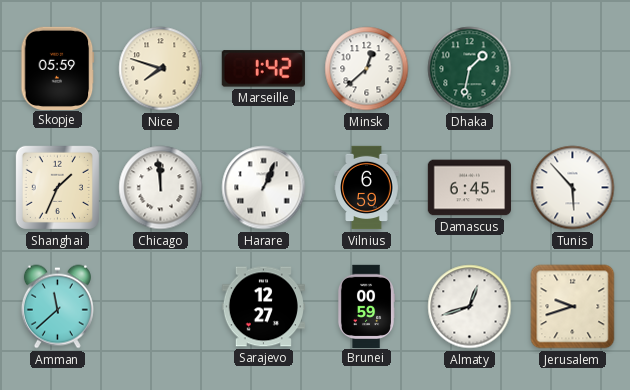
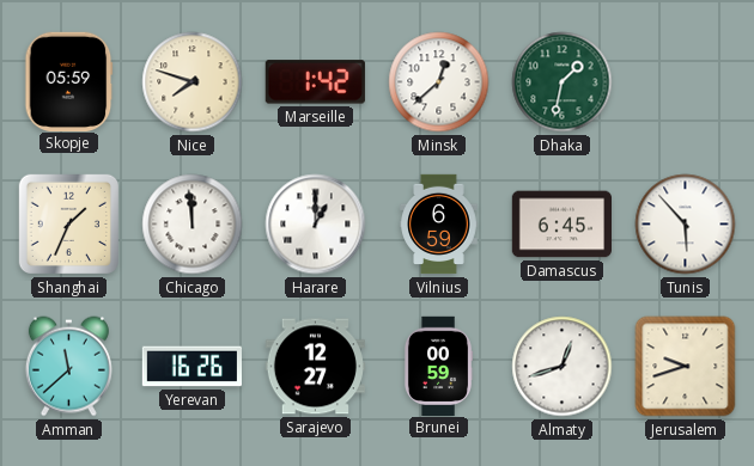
Harare: 1:04 -> 1:00
Yerevan: none -> 16:26
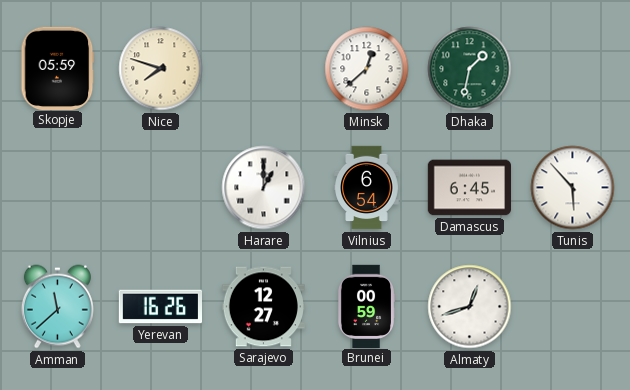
Marseille: 1:42 -> none
Shanghai: 1:34 -> none
Chicago: 11:59 -> none
Vilnius: 6:59 -> 6:54
Jerusalem: 9:42 -> none
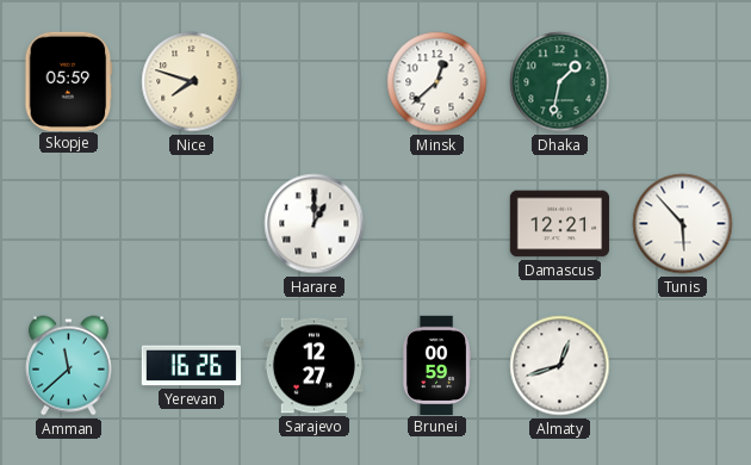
Vilnius: 6:54 -> none
Damascus: 6:45 -> 12:21
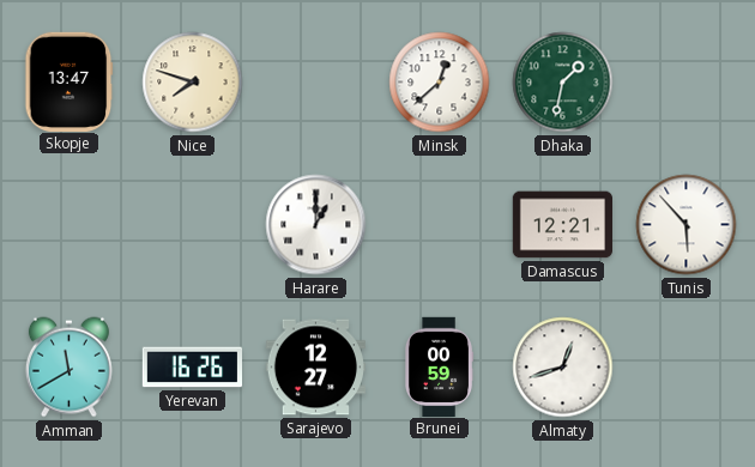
Skopje: 05:59 -> 13:47
Amman: 11:38 -> 11:40
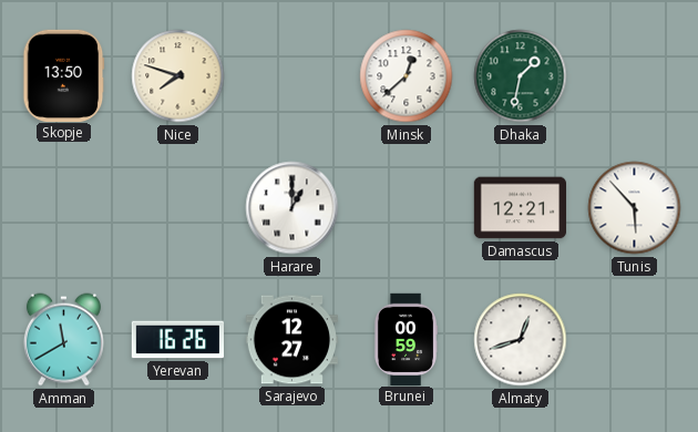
Skopje: 13:47 -> 13:50
